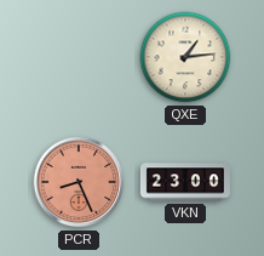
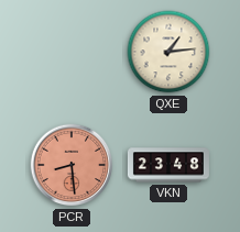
PCR: 8:26 -> 8:29
VKN: 23:00 -> 23:48
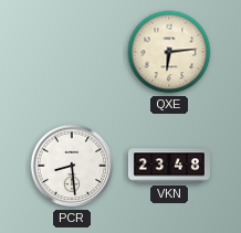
QXE: 1:14 -> 6:14
PCR dial: salmon -> white
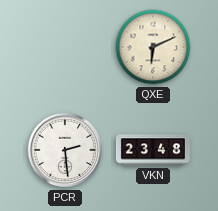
QXE: 6:14 -> 6:11
PCR: 8:29 -> 2:29
